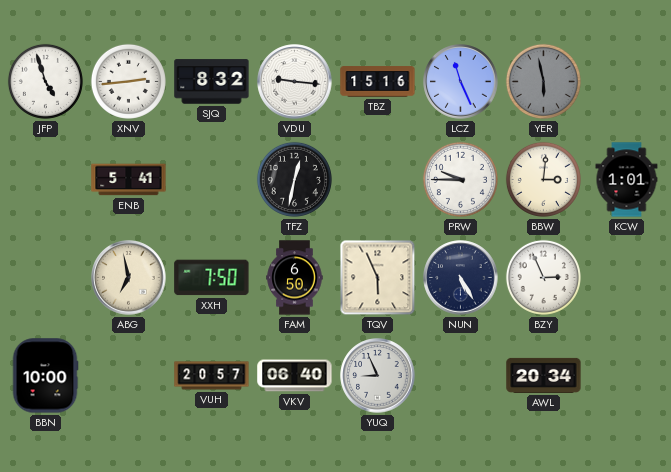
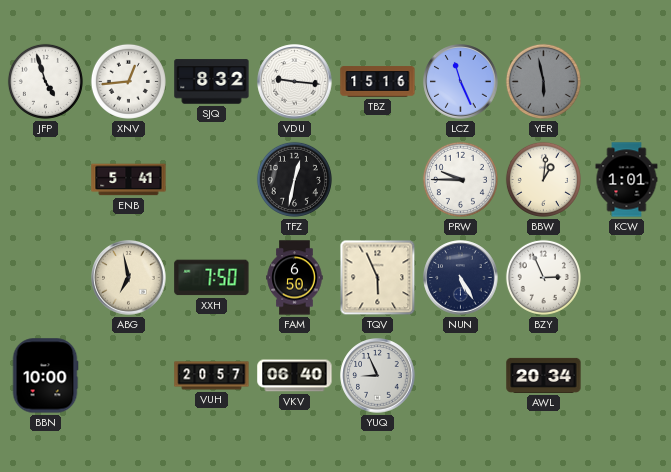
XNV: 2:44 -> 12:44
BBW: 3:01 -> 1:01
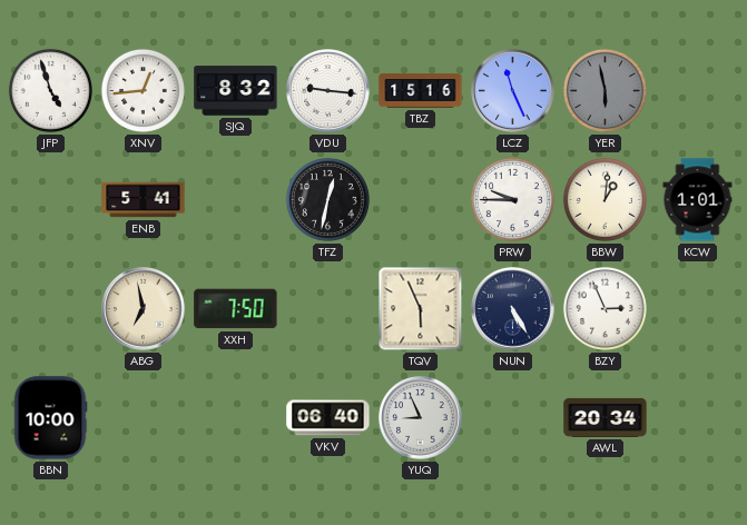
FAM: 6:50 -> none
VUH: 20:57 -> none
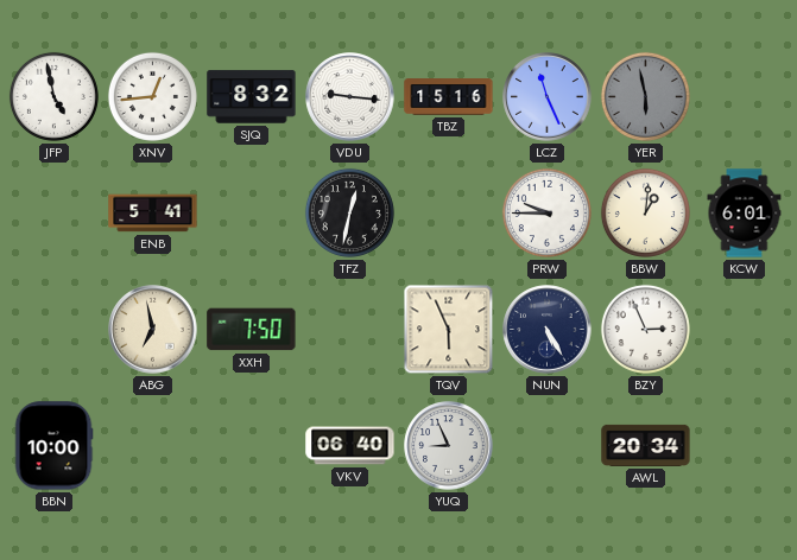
JFP: 4:57 -> 4:58
KCW: 1:01 -> 6:01
